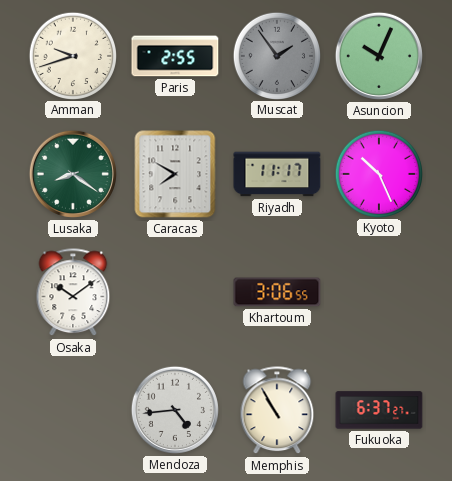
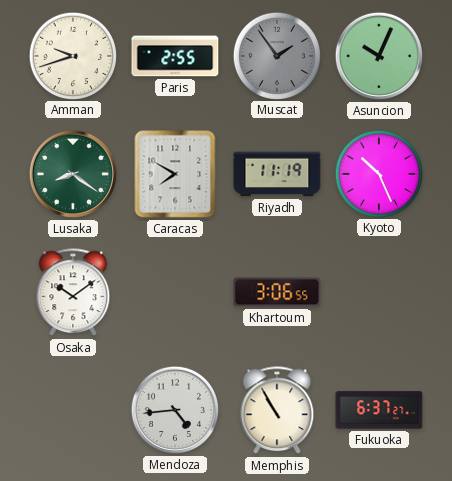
Riyadh: 11:17 -> 11:19
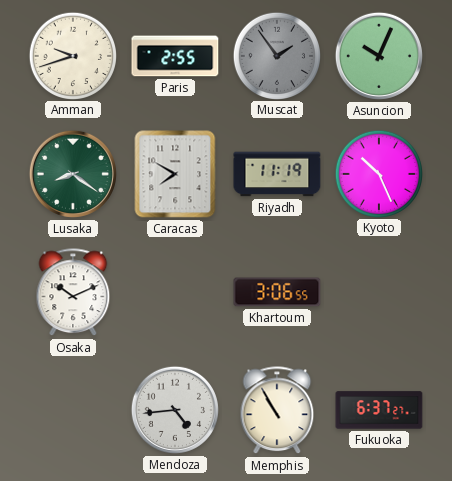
Osaka: 10:09 -> 10:11
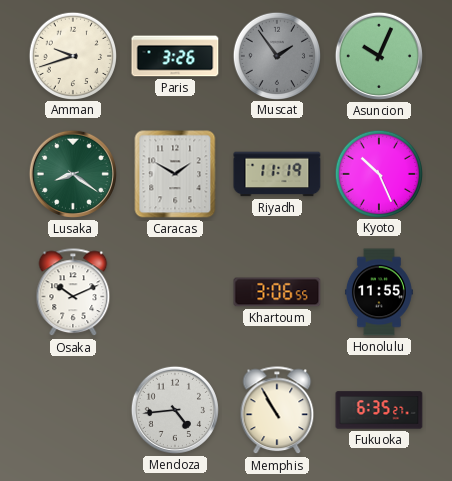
Paris: 2:55 -> 3:26
Caracas: 7:50 -> 1:50
Honolulu: none -> 11:55
Fukuoka: 6:37 -> 6:35
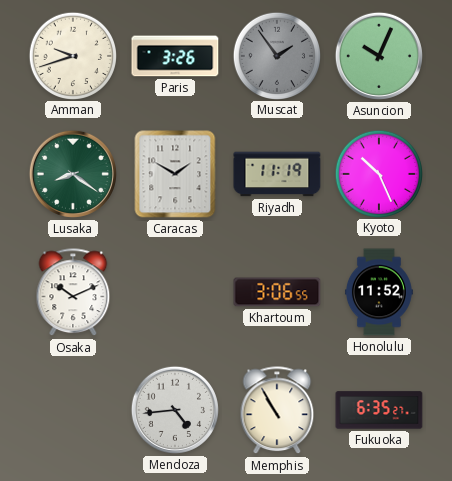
Honolulu: 11:55 -> 11:52
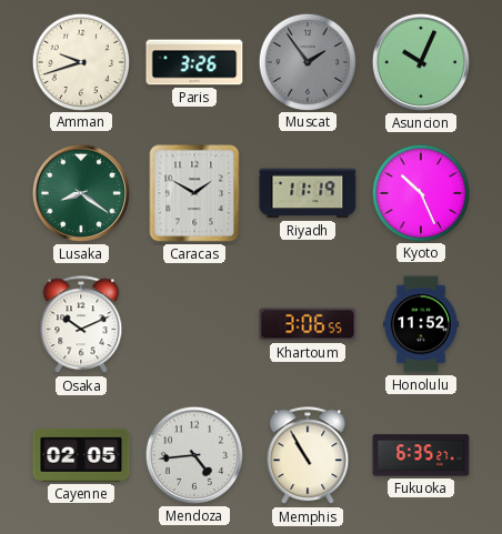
Cayenne: none -> 02:05
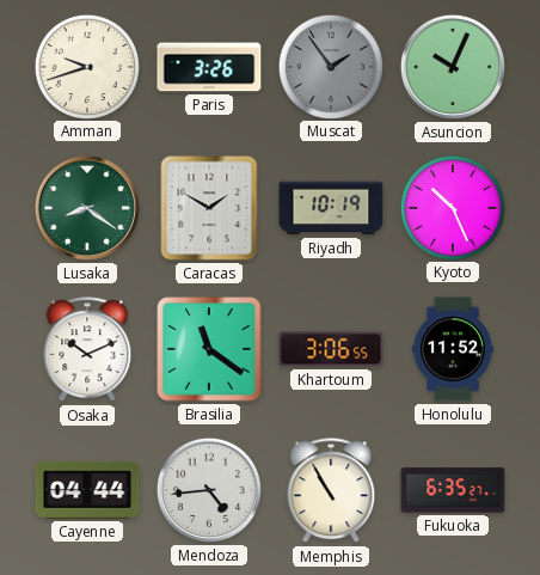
Riyadh: 11:19 -> 10:19
Brasilia: none -> 11:21
Cayenne: 02:05 -> 04:44
